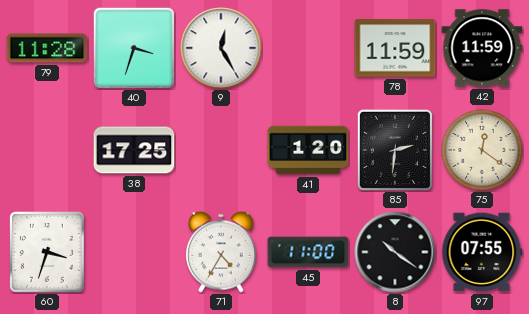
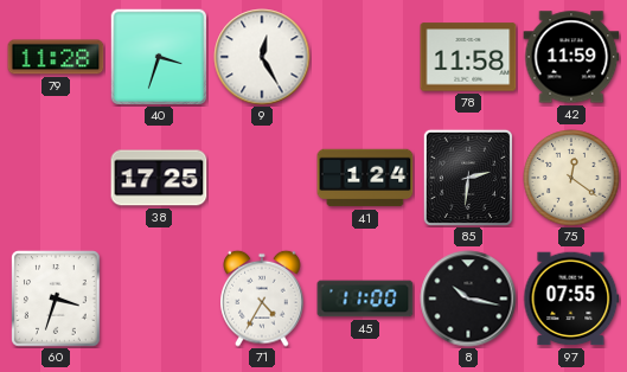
78: 11:59 -> 11:58
41: 1:20 -> 1:24
8: 10:21 -> 10:17
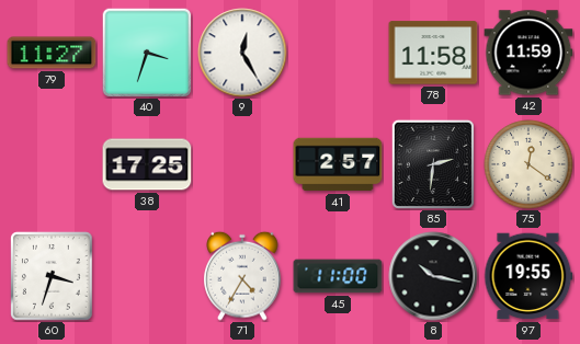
79: 11:28 -> 11:27
41: 1:24 -> 2:57
97: 07:55 -> 19:55
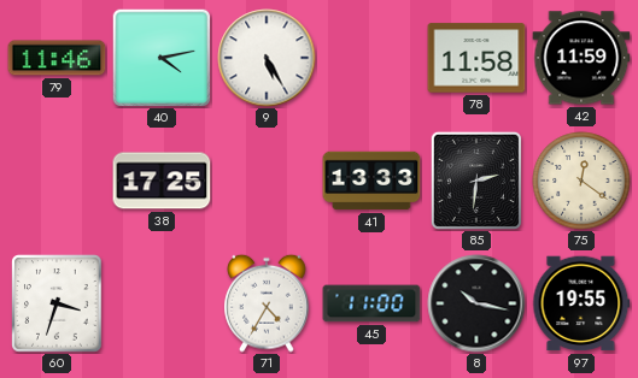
79: 11:27 -> 11:46
40: 3:33 -> 4:13
9: 12:25 -> 5:25
41: 2:57 -> 13:33
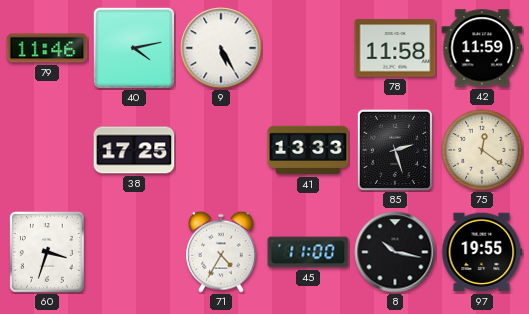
85: 2:31 -> 2:27
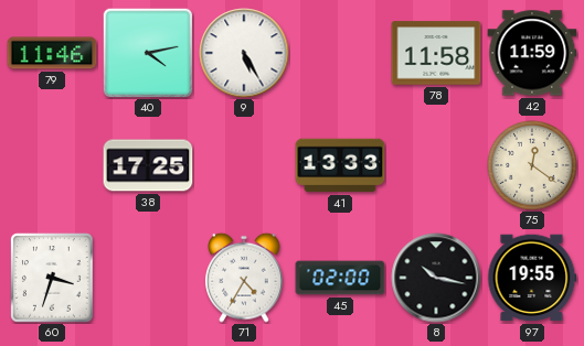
85: 2:27 -> none
45: 11:00 -> 02:00
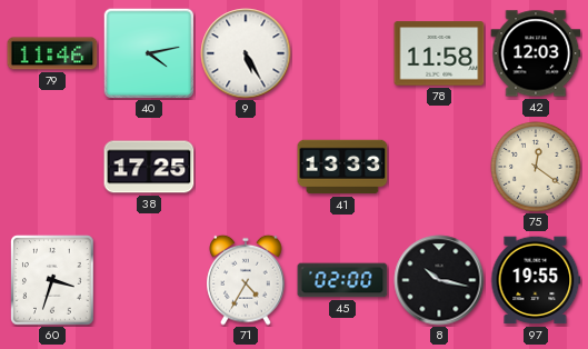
42: 11:59 -> 12:03
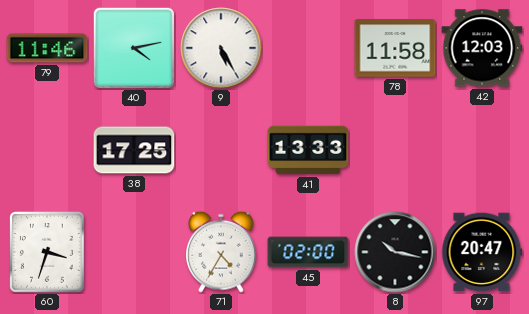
75: 12:21 -> none
97: 19:55 -> 20:47
